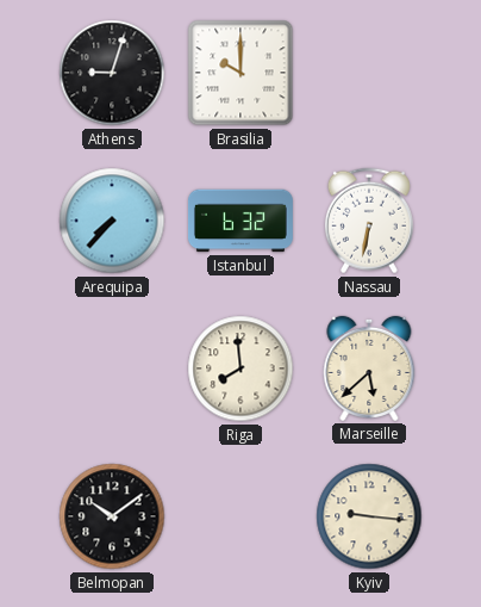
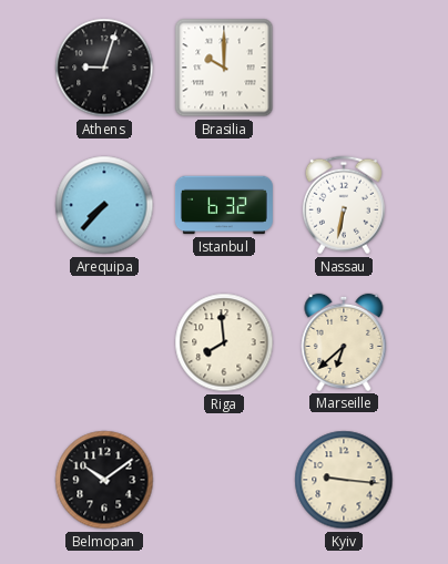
Marseille: 5:38 -> 6:38
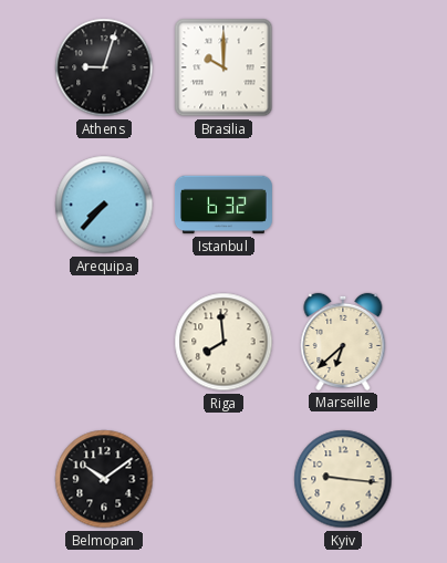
Nassau: 6:32 -> none
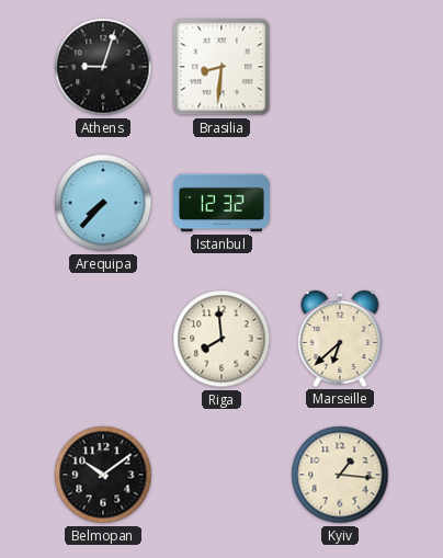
Brasilia: 10:00 -> 8:31
Istanbul: 6:32 -> 12:32
Kyiv: 9:16 -> 1:16
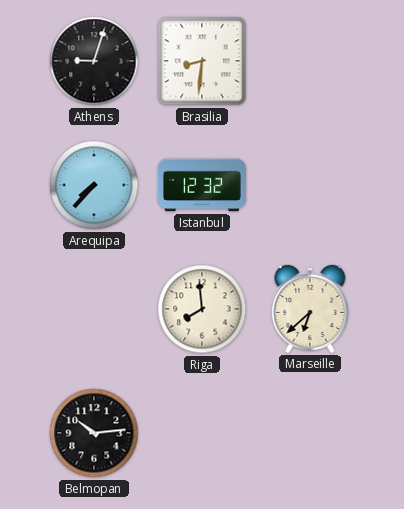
Belmopan: 10:09 -> 10:14
Kyiv: 1:16 -> none
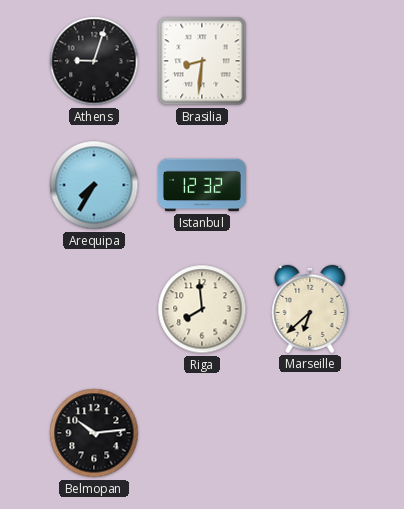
Arequipa: 7:37 -> 7:35
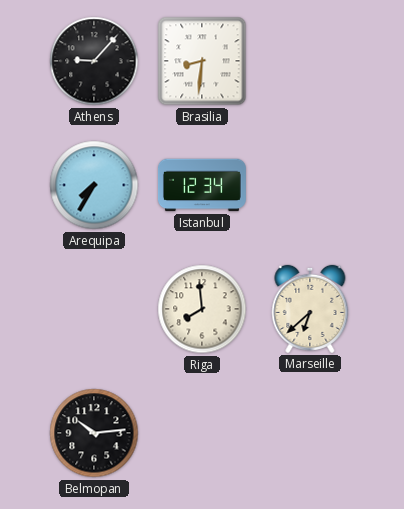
Athens: 9:03 -> 9:07
Istanbul: 12:32 -> 12:34
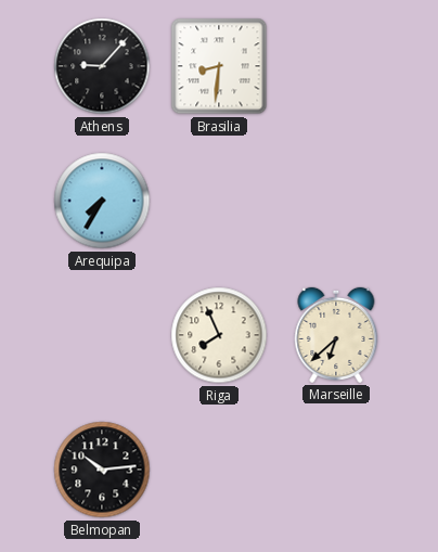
Istanbul: 12:34 -> none
Riga: 7:59 -> 7:56
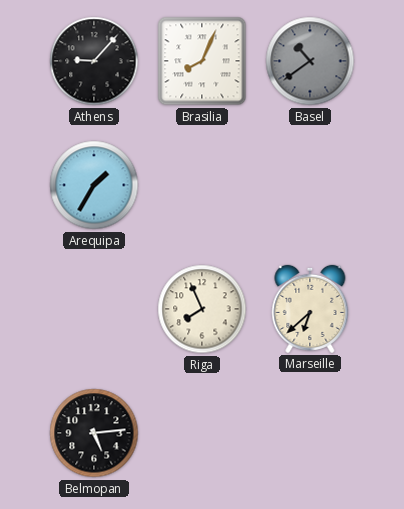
Brasilia: 8:31 -> 8:04
Basel: none -> 10:39
Arequipa: 7:35 -> 1:35
Belmopan: 10:14 -> 5:14
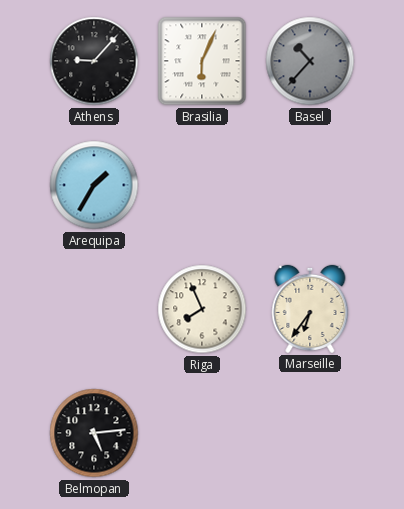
Brasilia: 8:04 -> 6:04
Basel: 10:39 -> 10:37
Marseille: 6:38 -> 6:36
